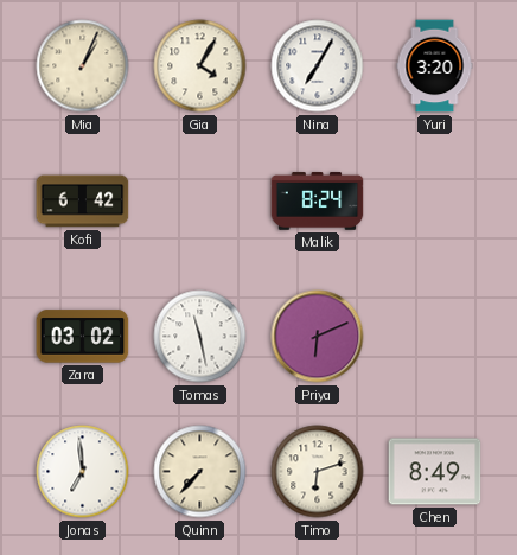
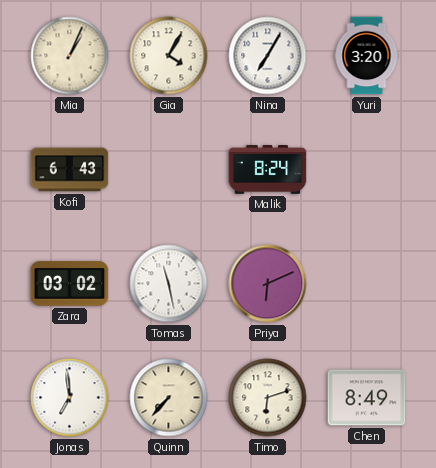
Kofi: 6:42 -> 6:43
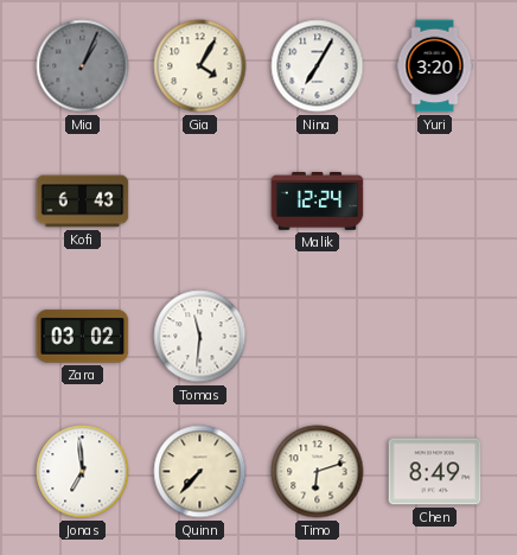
Mia dial: cream -> grey
Malik: 8:24 -> 12:24
Tomas: 11:28 -> 11:31
Priya: 6:11 -> none
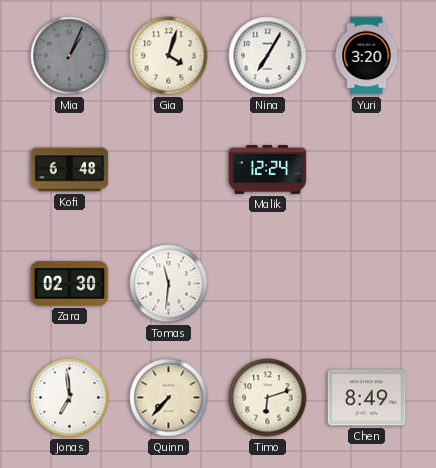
Gia: 4:05 -> 4:03
Kofi: 6:43 -> 6:48
Zara: 03:02 -> 02:30
